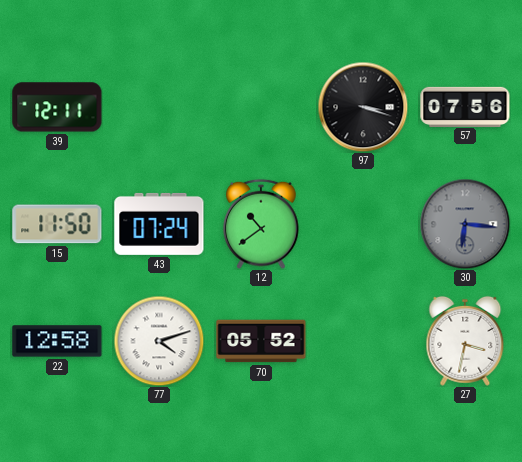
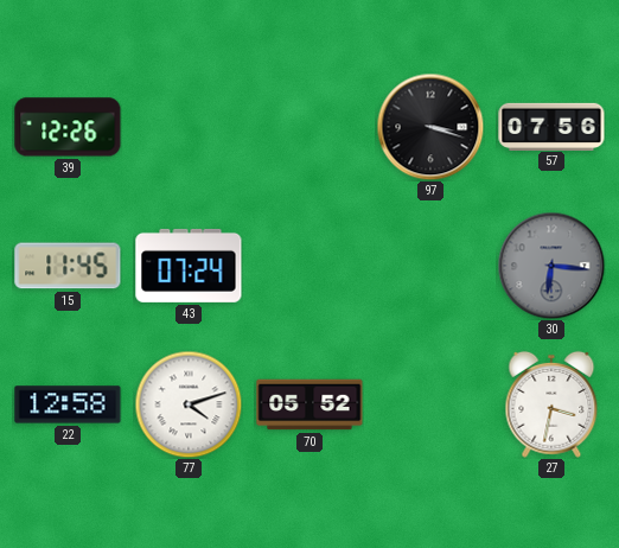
39: 12:11 -> 12:26
15: 11:50 -> 11:45
12: 10:39 -> none
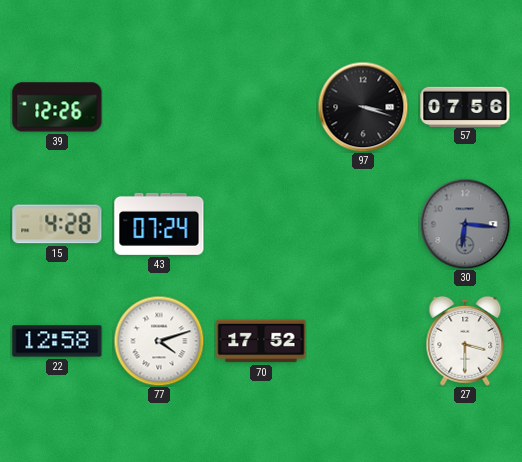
15: 11:45 -> 4:28
70: 05:52 -> 17:52
27: 3:32 -> 3:30
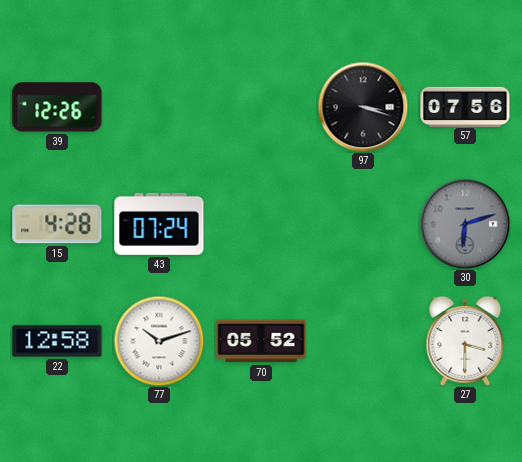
30: 6:16 -> 6:12
77: 4:12 -> 10:12
70: 17:52 -> 05:52
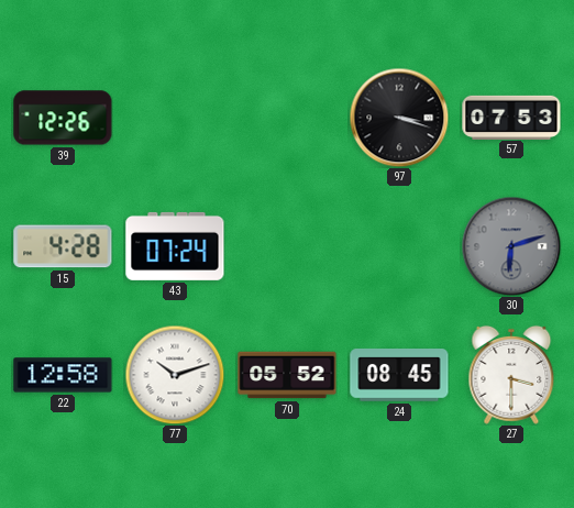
57: 07:56 -> 07:53
24: none -> 08:45
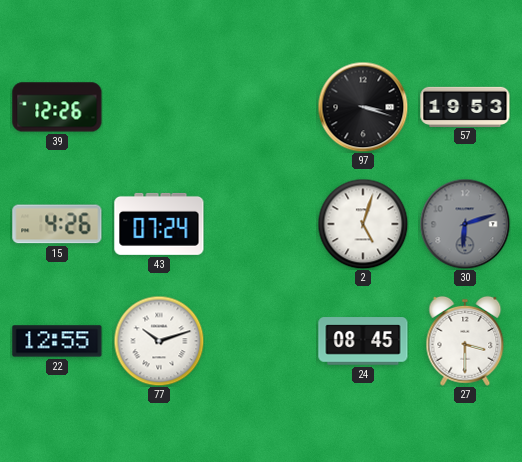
57: 07:53 -> 19:53
15: 4:28 -> 4:26
2: none -> 5:03
22: 12:58 -> 12:55
70: 05:52 -> none
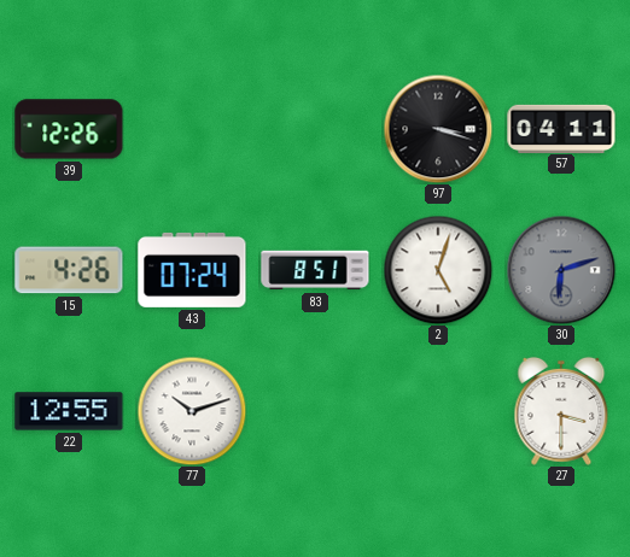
57: 19:53 -> 04:11
83: none -> 8:51
24: 08:45 -> none
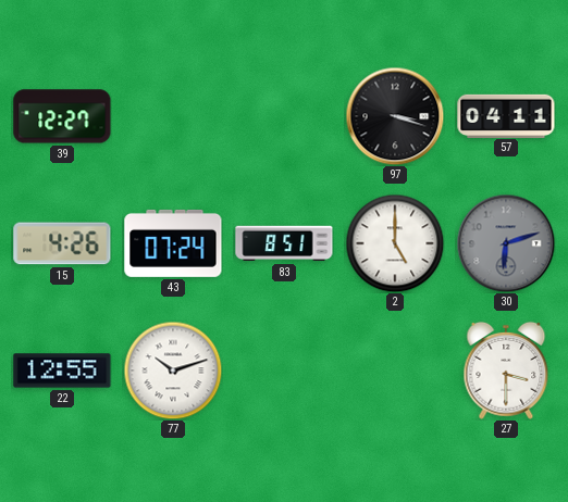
39: 12:26 -> 12:27
2: 5:03 -> 5:00
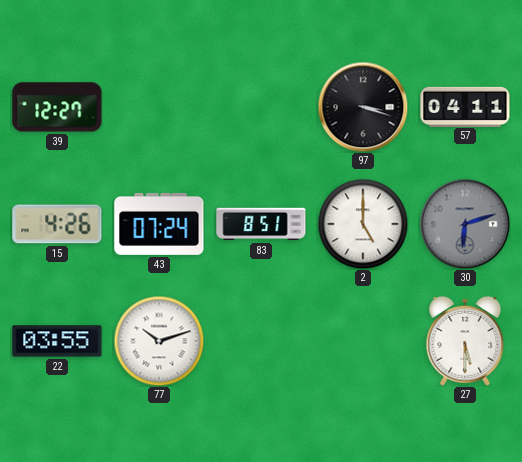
22: 12:55 -> 03:55
27: 3:30 -> 5:30
